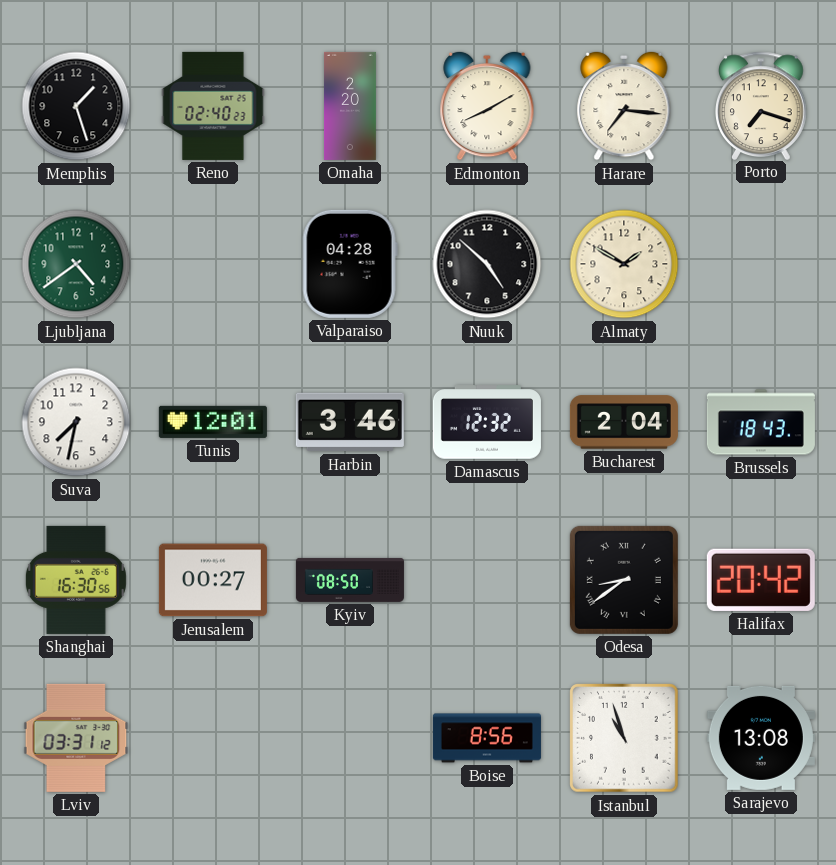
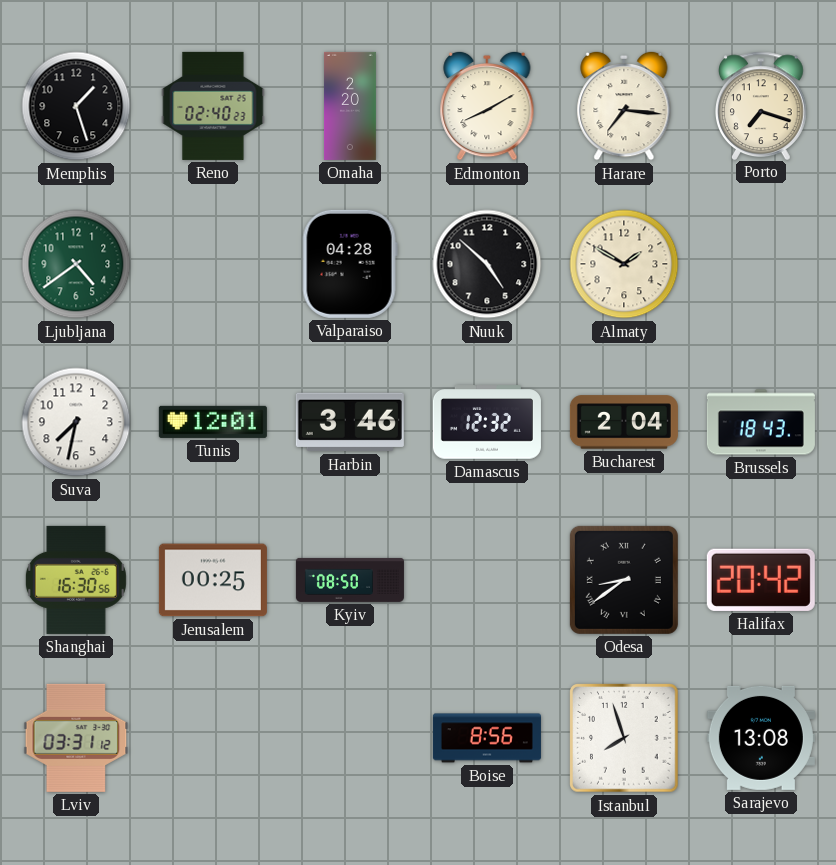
Jerusalem: 00:27 -> 00:25
Istanbul: 10:57 -> 7:57
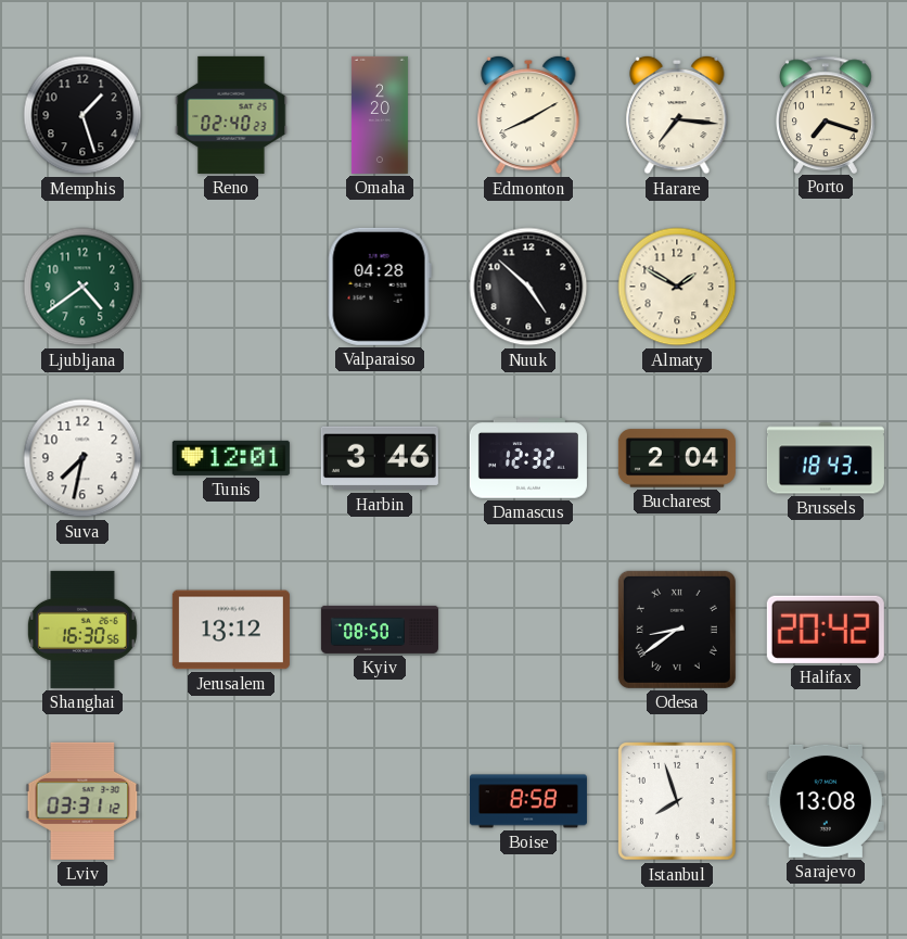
Jerusalem: 00:25 -> 13:12
Boise: 8:56 -> 8:58
